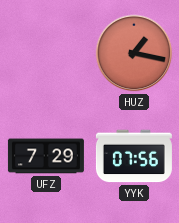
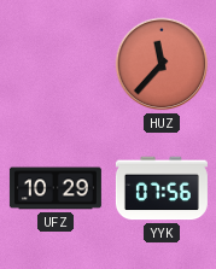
HUZ: 1:17 -> 11:37
UFZ: 7:29 -> 10:29
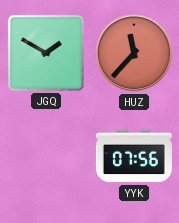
JGQ: none -> 1:50
UFZ: 10:29 -> none
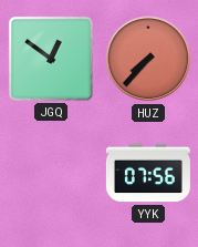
JGQ: 1:50 -> 12:51
HUZ: 11:37 -> 7:37
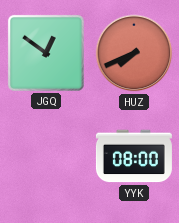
HUZ: 7:37 -> 7:41
YYK: 07:56 -> 08:00
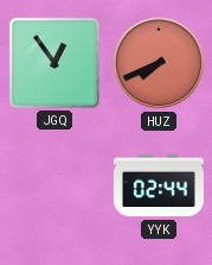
JGQ: 12:51 -> 12:54
YYK: 08:00 -> 02:44
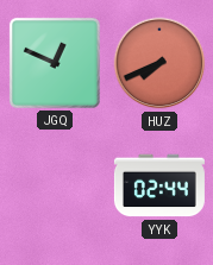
JGQ: 12:54 -> 12:49
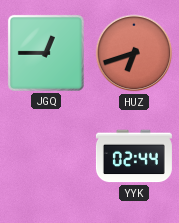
JGQ: 12:49 -> 12:45
HUZ: 7:41 -> 6:42
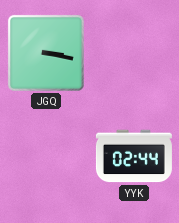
JGQ: 12:45 -> 3:17
HUZ: 6:42 -> none
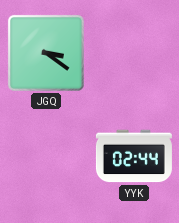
JGQ: 3:17 -> 3:21
